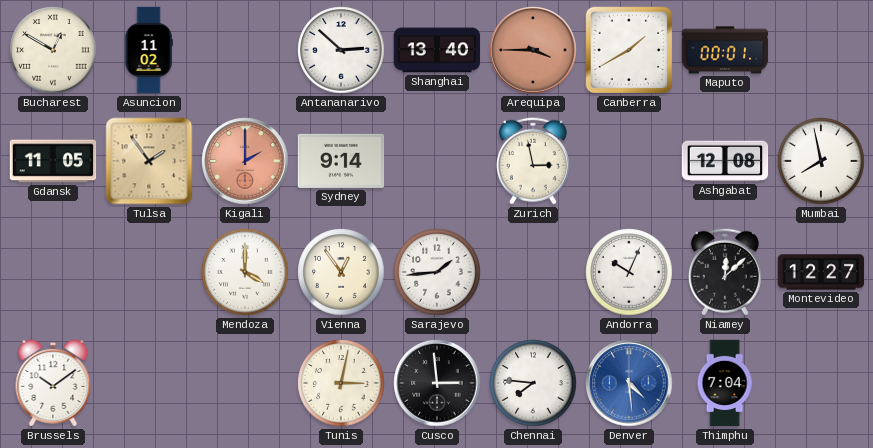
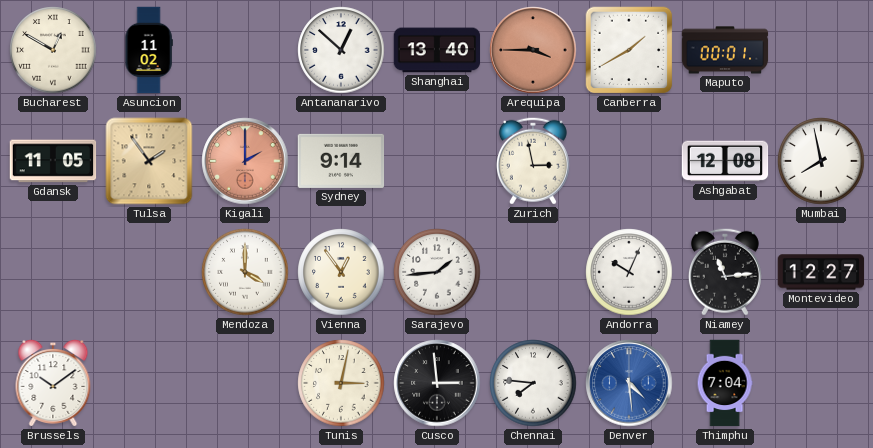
Antananarivo: 2:52 -> 12:52
Niamey: 12:08 -> 11:14
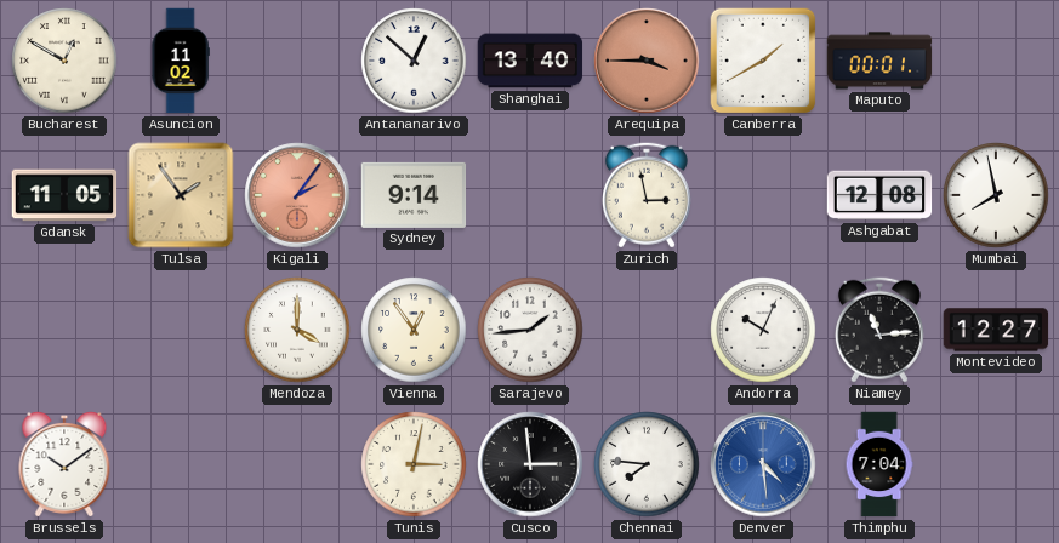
Kigali: 2:00 -> 2:06
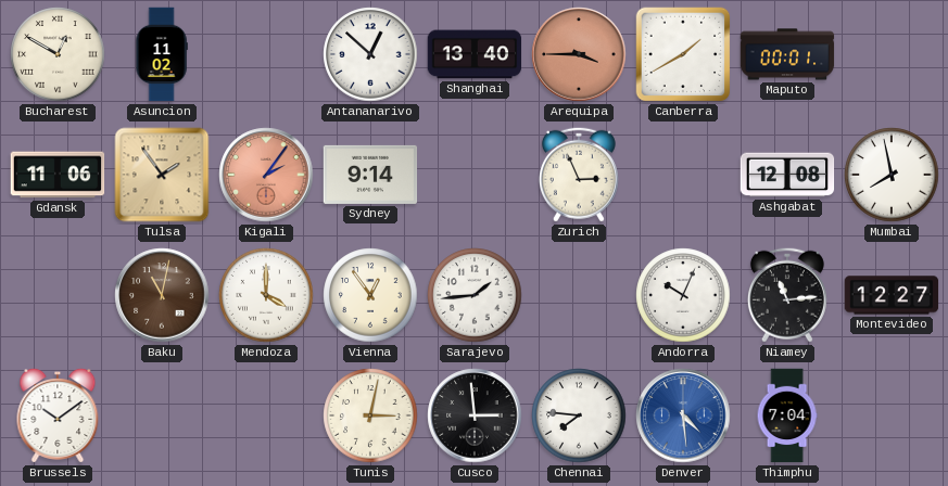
Gdansk: 11:05 -> 11:06
Zurich: 2:58 -> 2:56
Baku: none -> 11:02
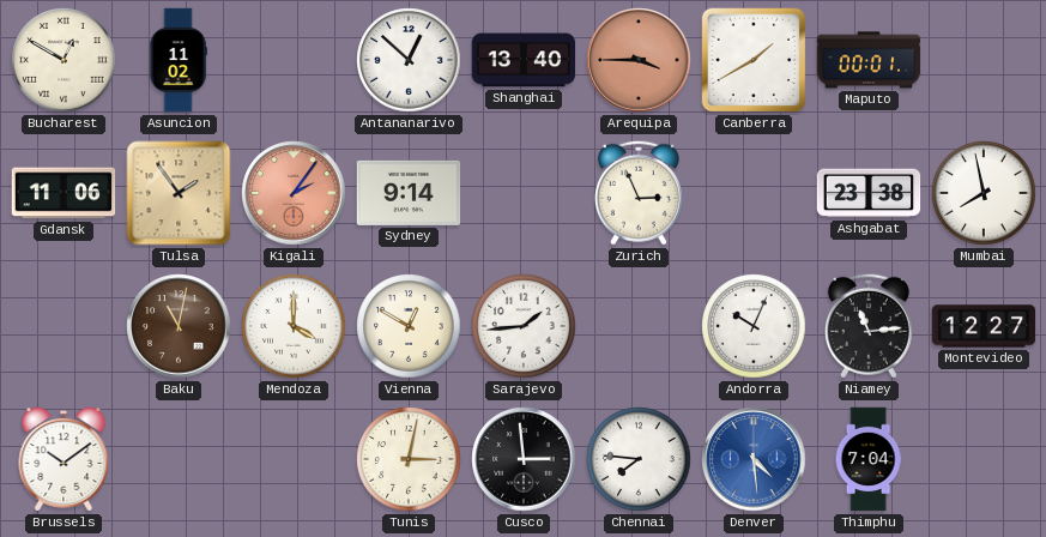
Ashgabat: 12:08 -> 23:38
Vienna: 12:54 -> 12:50
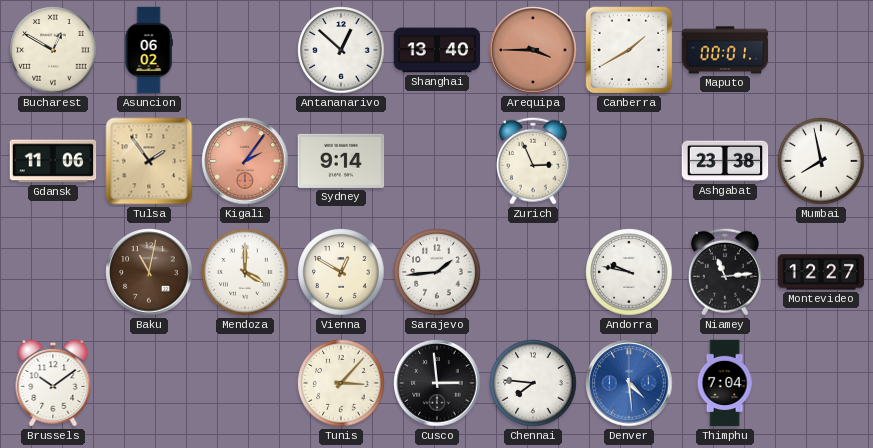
Asuncion: 11:02 -> 06:02
Andorra: 10:04 -> 9:47
Tunis: 3:02 -> 3:07
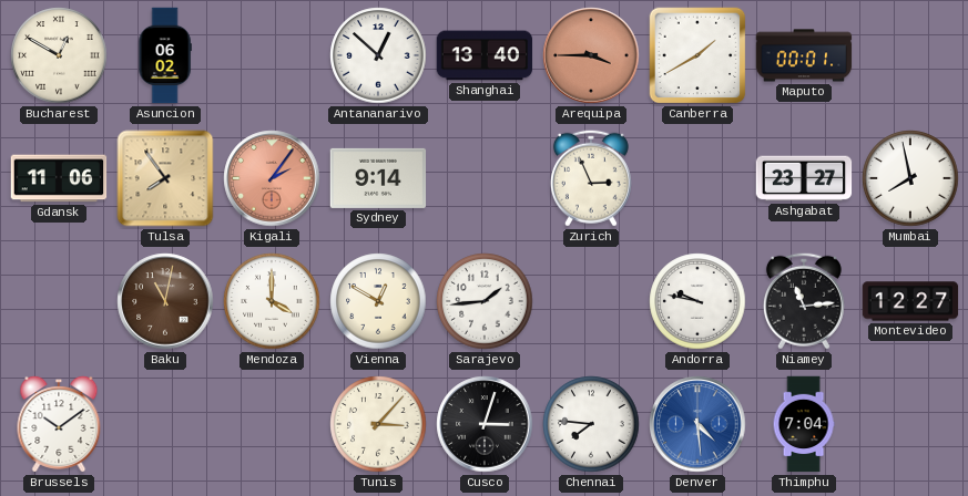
Tulsa: 1:54 -> 7:54
Ashgabat: 23:38 -> 23:27
Cusco: 2:59 -> 3:03
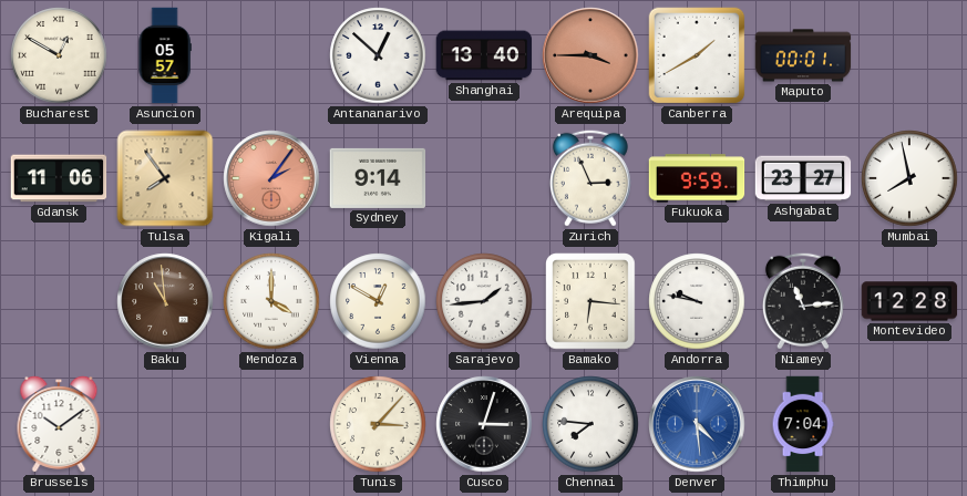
Asuncion: 06:02 -> 05:57
Fukuoka: none -> 9:59
Baku: 11:02 -> 10:59
Bamako: none -> 6:16
Montevideo: 12:27 -> 12:28
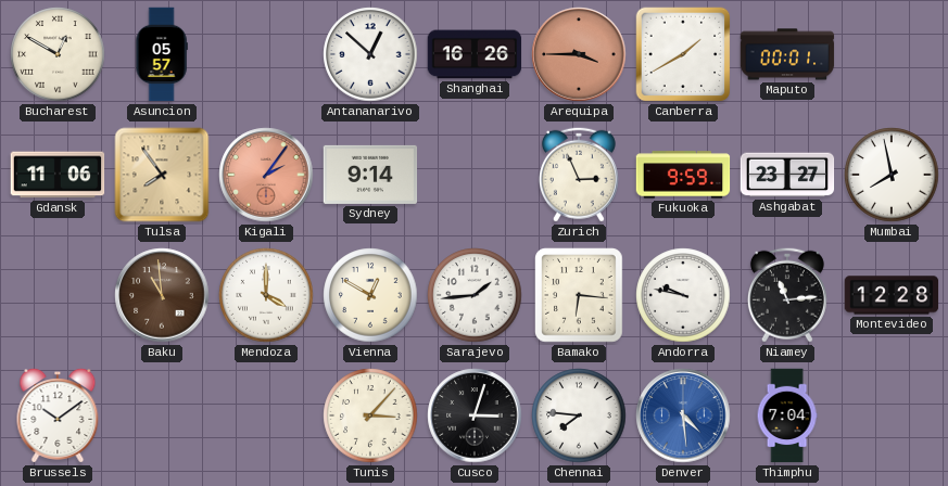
Shanghai: 13:40 -> 16:26
